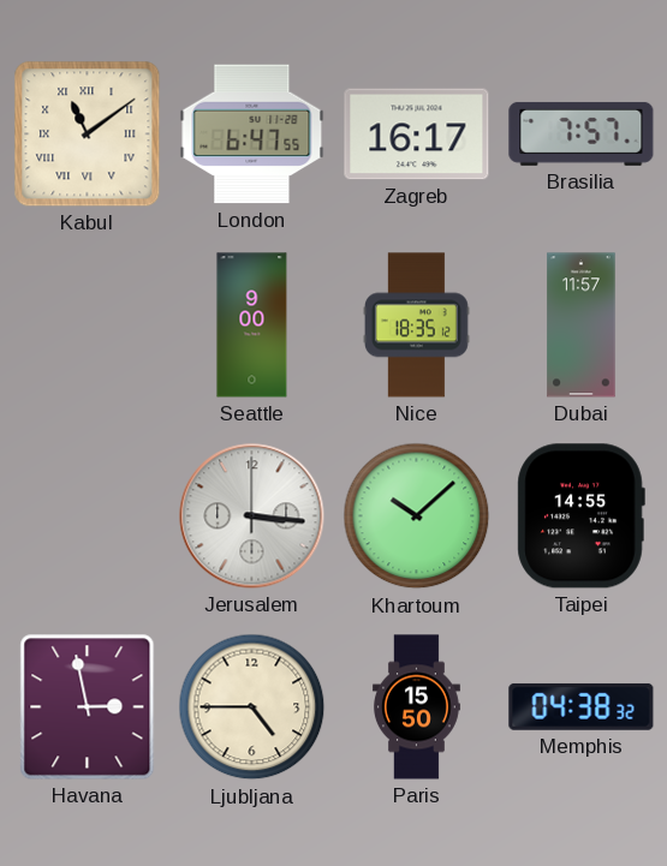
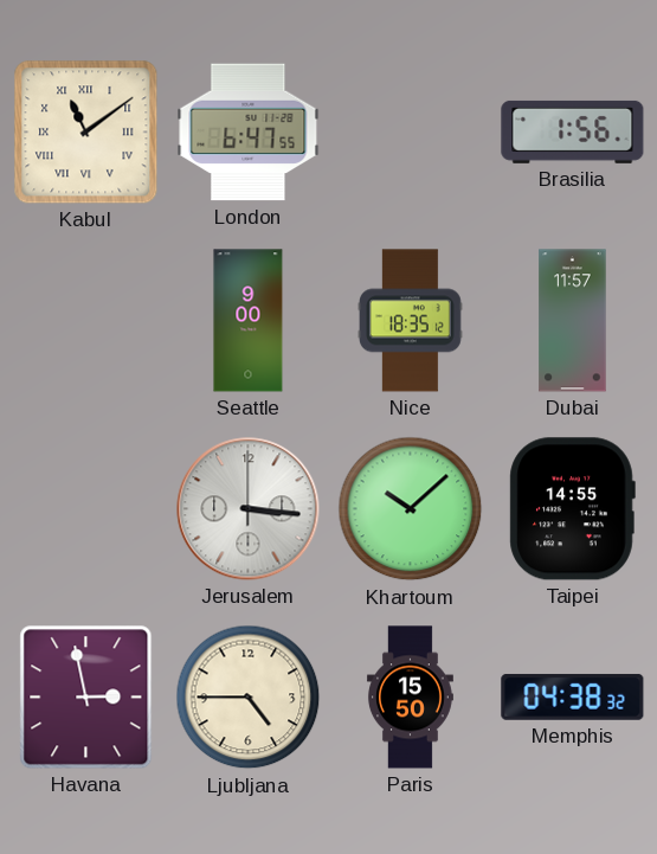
Zagreb: 16:17 -> none
Brasilia: 7:57 -> 1:56
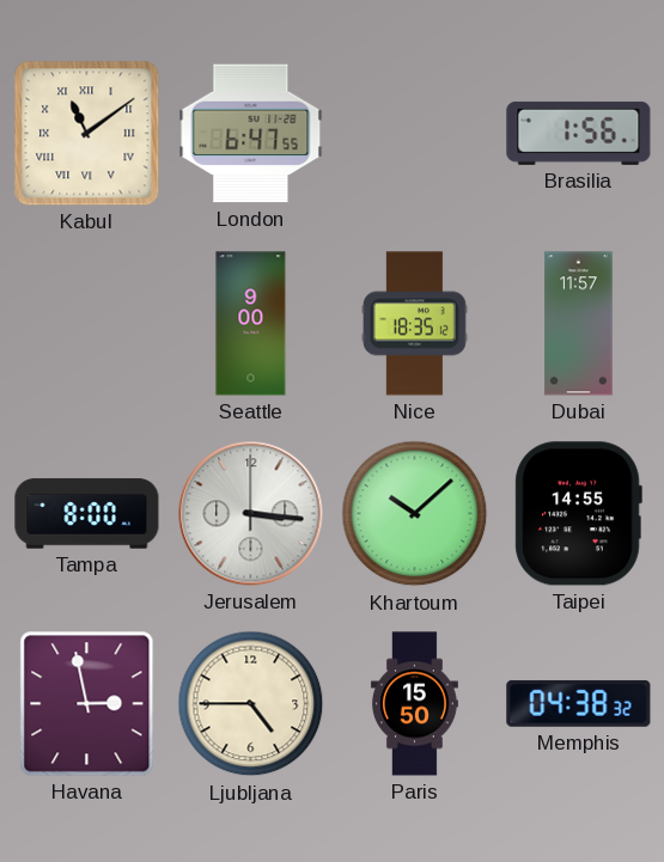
Tampa: none -> 8:00
